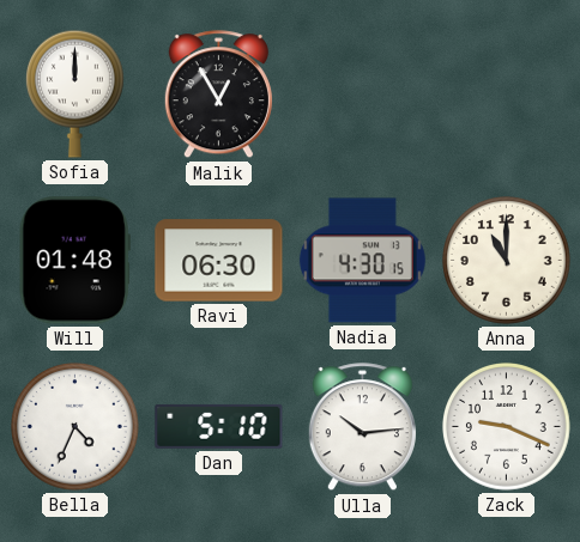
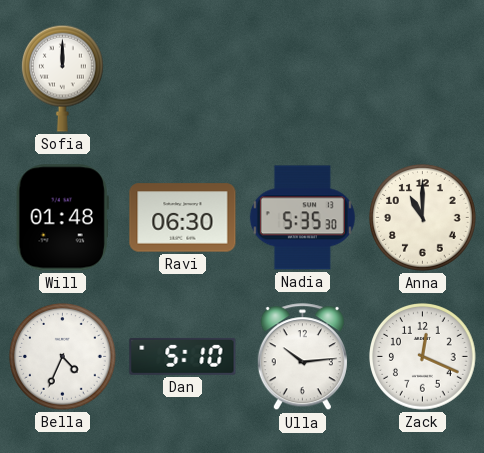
Malik: 12:55 -> none
Nadia: 4:30 -> 5:35
Zack: 9:19 -> 12:19
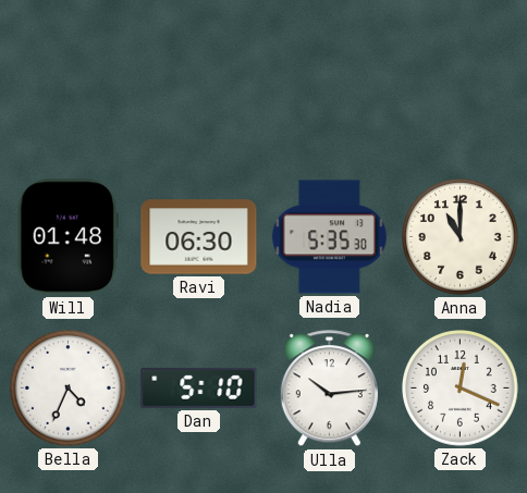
Sofia: 12:00 -> none
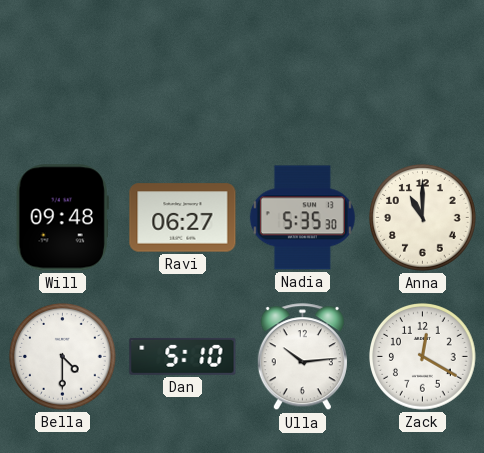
Will: 01:48 -> 09:48
Ravi: 06:30 -> 06:27
Bella: 4:34 -> 4:30
Zack: 12:19 -> 12:20
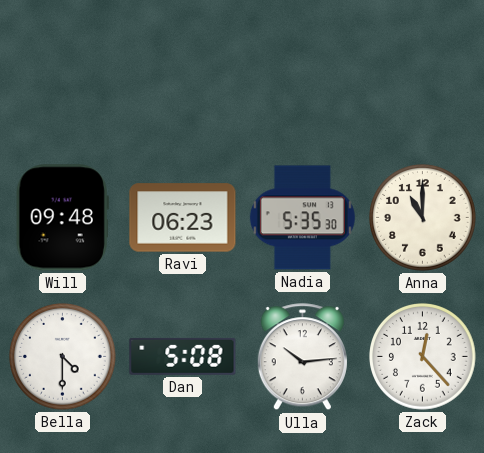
Ravi: 06:27 -> 06:23
Dan: 5:10 -> 5:08
Zack: 12:20 -> 12:23
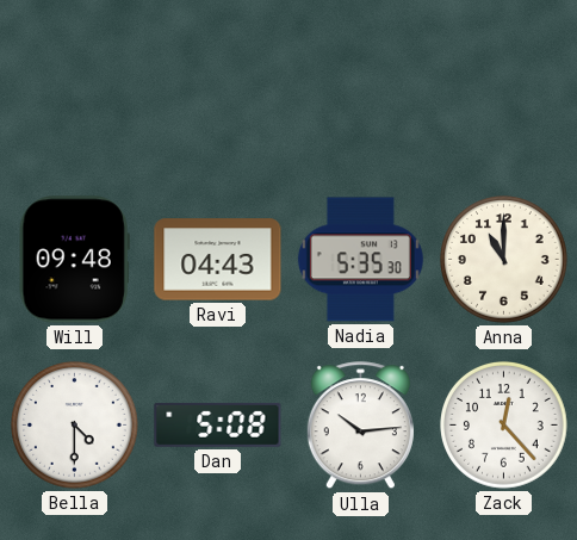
Ravi: 06:23 -> 04:43
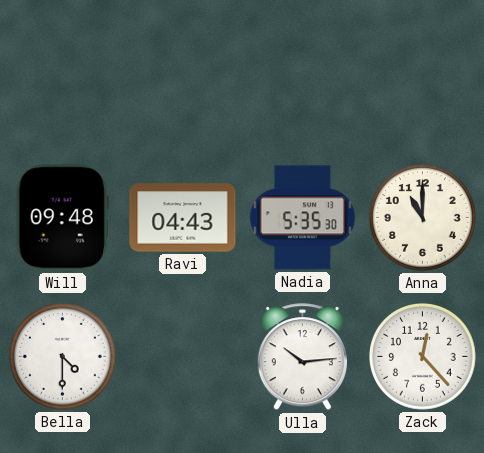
Dan: 5:08 -> none
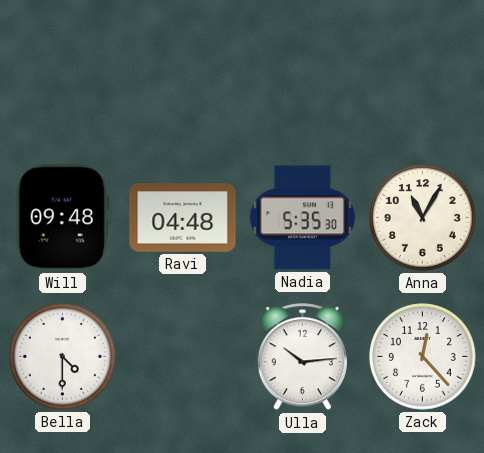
Ravi: 04:43 -> 04:48
Anna: 11:00 -> 11:05
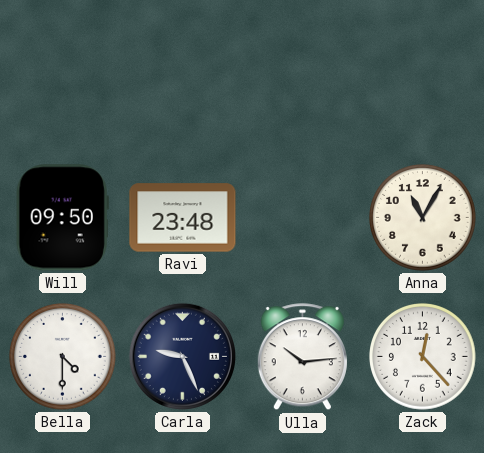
Will: 09:48 -> 09:50
Ravi: 04:48 -> 23:48
Nadia: 5:35 -> none
Carla: none -> 9:26
